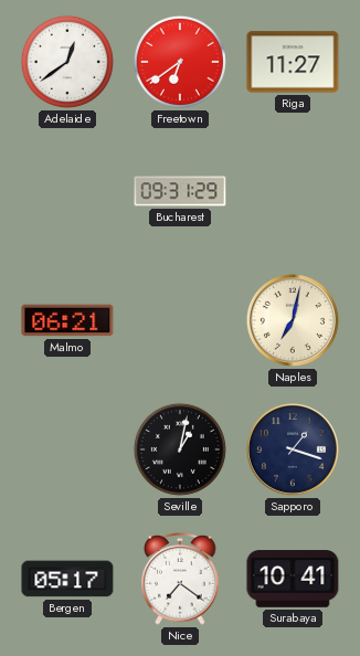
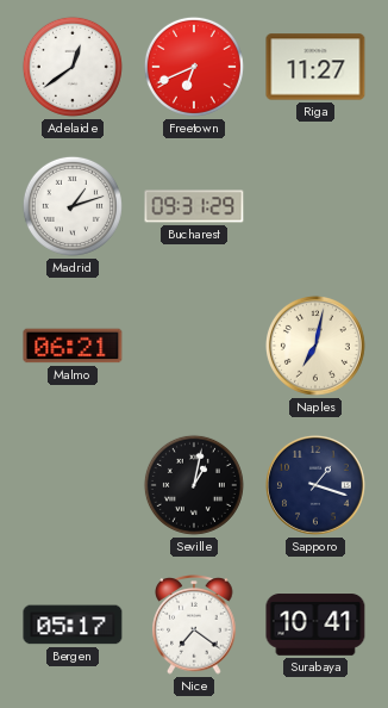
Freetown: 6:39 -> 6:41
Madrid: none -> 1:12
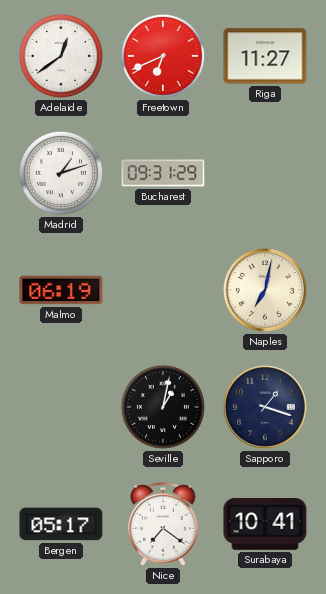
Malmo: 06:21 -> 06:19
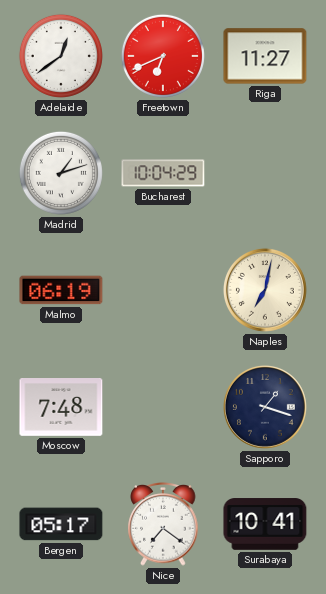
Bucharest: 09:31 -> 10:04
Moscow: none -> 7:48
Seville: 1:02 -> none
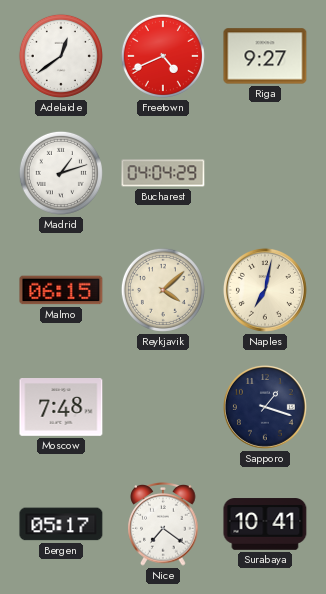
Freetown: 6:41 -> 4:41
Riga: 11:27 -> 9:27
Bucharest: 10:04 -> 04:04
Malmo: 06:19 -> 06:15
Reykjavik: none -> 4:08
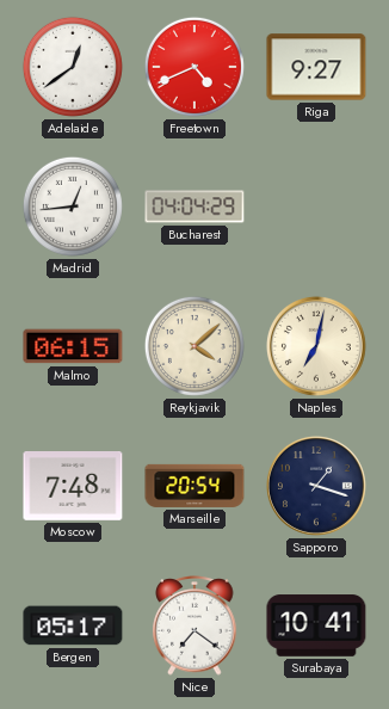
Madrid: 1:12 -> 12:44
Marseille: none -> 20:54
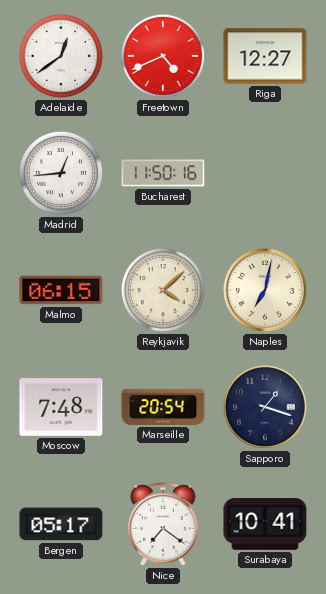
Riga: 9:27 -> 12:27
Bucharest: 04:04 -> 11:50
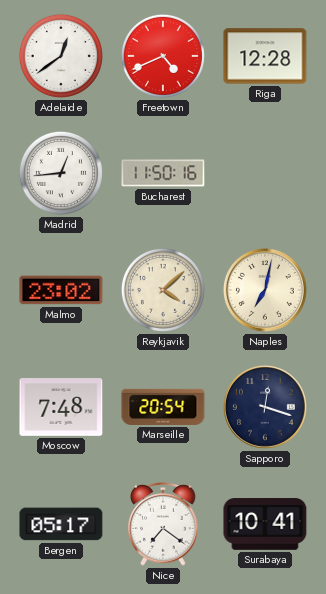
Riga: 12:27 -> 12:28
Malmo: 06:15 -> 23:02
Sapporo: 1:18 -> 12:18
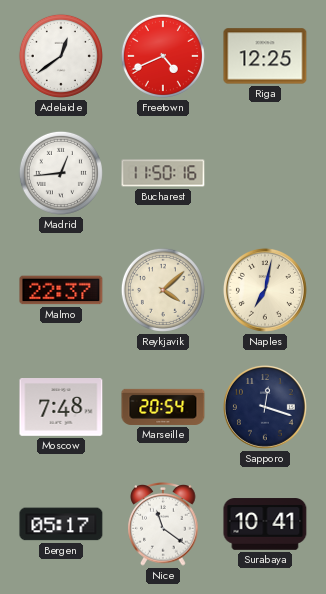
Riga: 12:28 -> 12:25
Malmo: 23:02 -> 22:37
Nice: 7:21 -> 11:21
